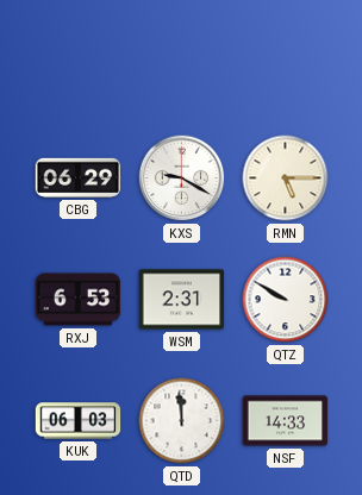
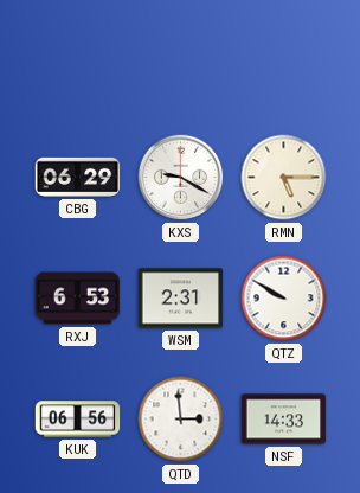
KUK: 06:03 -> 06:56
QTD: 11:59 -> 2:59
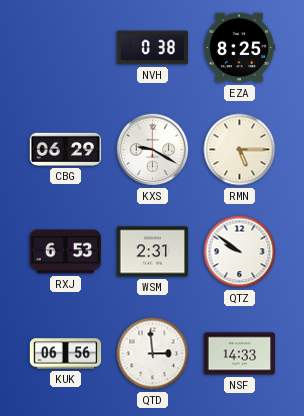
NVH: none -> 0:38
EZA: none -> 8:25
QTZ: 9:50 -> 9:51
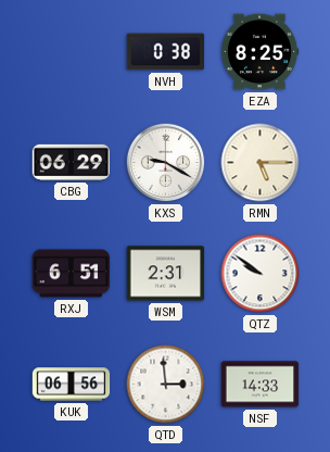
RXJ: 6:53 -> 6:51
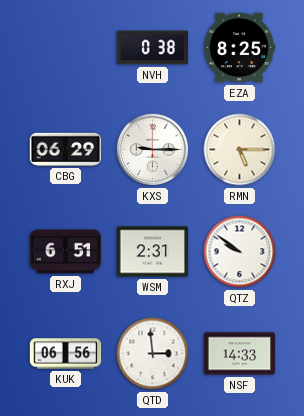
KXS: 9:20 -> 9:15
